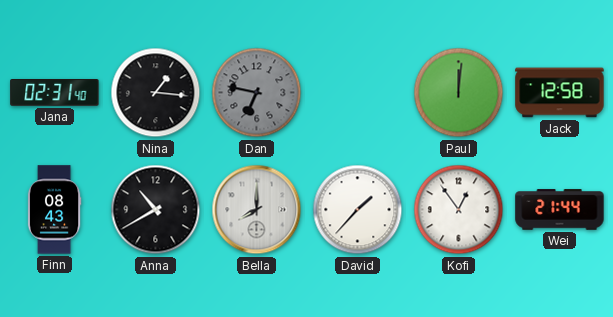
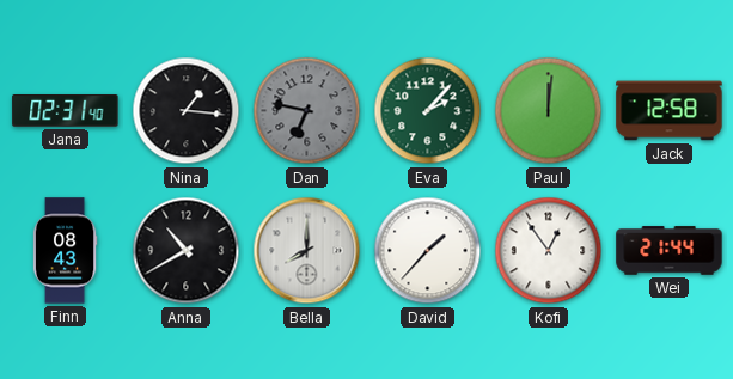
Eva: none -> 2:07
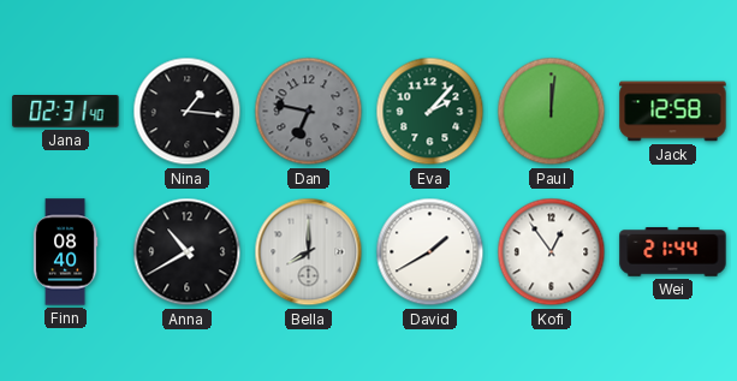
Finn: 08:43 -> 08:40
David: 1:37 -> 1:40
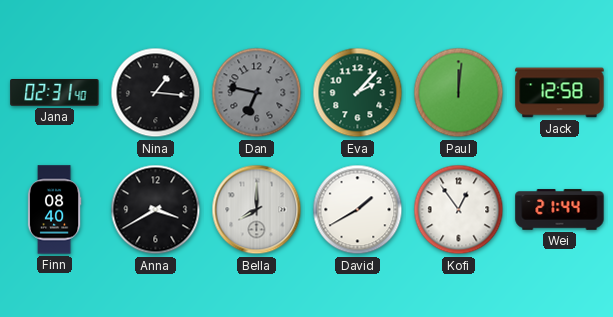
Anna: 10:40 -> 3:40
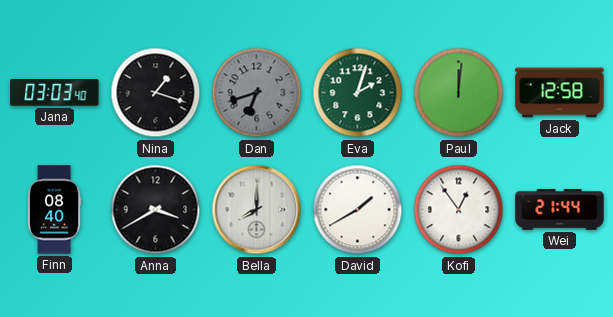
Jana: 02:31 -> 03:03
Nina: 1:16 -> 1:18
Dan: 6:47 -> 6:42
Eva: 2:07 -> 2:03
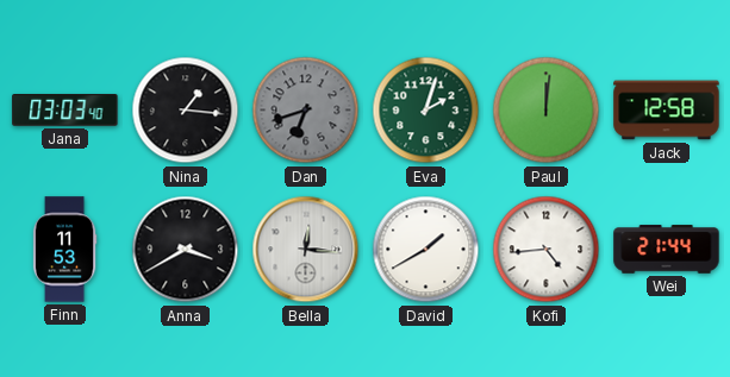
Nina: 1:18 -> 1:16
Finn: 08:40 -> 11:53
Bella: 8:00 -> 12:16
Kofi: 12:54 -> 4:44
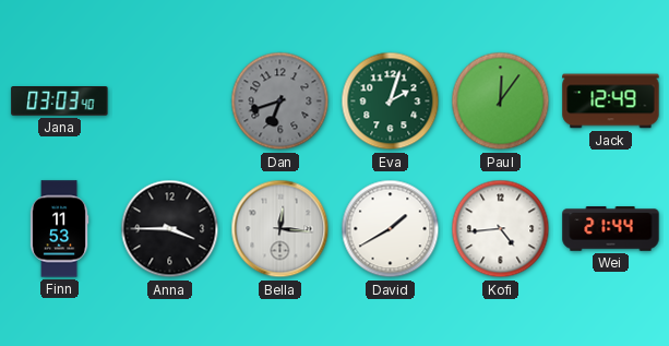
Nina: 1:16 -> none
Paul: 12:01 -> 12:06
Jack: 12:58 -> 12:49
Anna: 3:40 -> 3:45
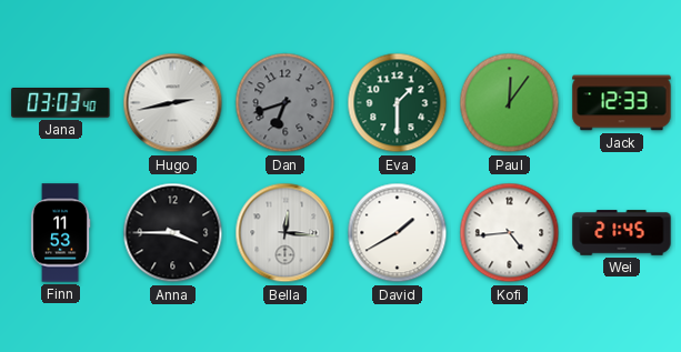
Hugo: none -> 2:43
Eva: 2:03 -> 1:30
Jack: 12:49 -> 12:33
Wei: 21:44 -> 21:45
